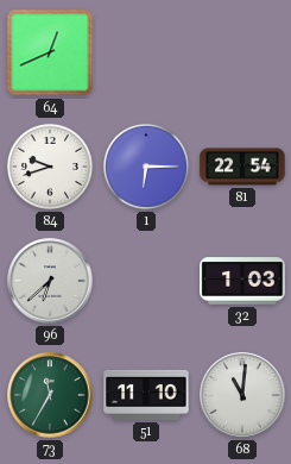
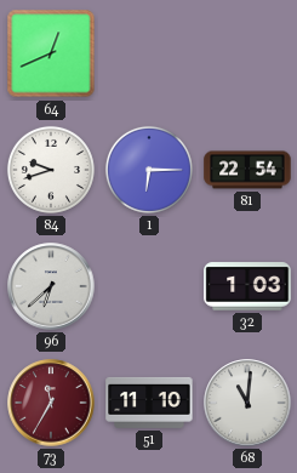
73 dial: green -> burgundy
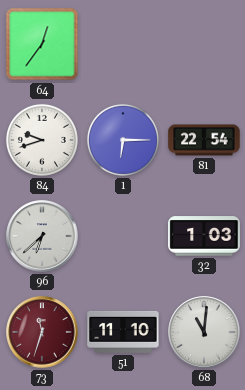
64: 12:41 -> 12:36
73: 11:35 -> 11:33
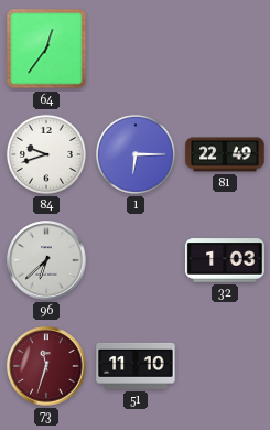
81: 22:54 -> 22:49
68: 11:01 -> none
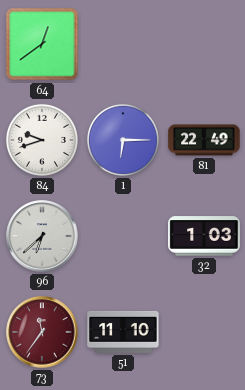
64: 12:36 -> 12:39
73: 11:33 -> 11:36
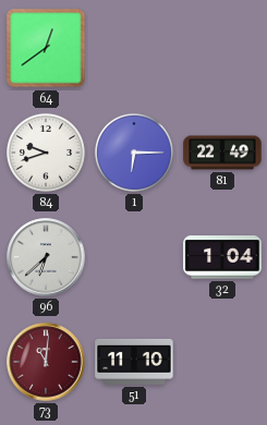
32: 1:03 -> 1:04
73: 11:36 -> 11:01
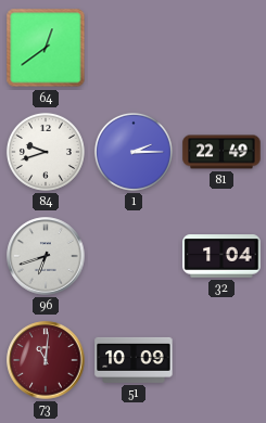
1: 6:15 -> 2:15
96: 6:38 -> 6:42
51: 11:10 -> 10:09
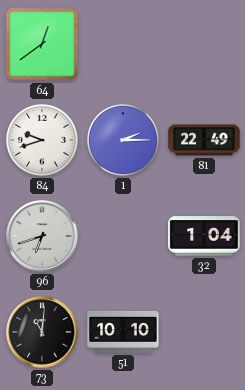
73 dial: burgundy -> black
51: 10:09 -> 10:10
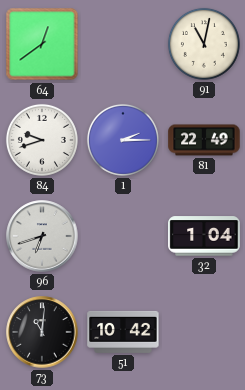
91: none -> 11:02
51: 10:10 -> 10:42
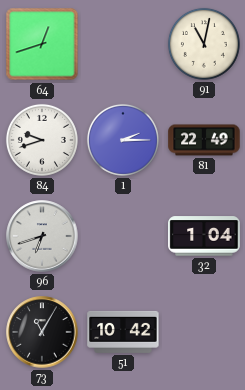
64: 12:39 -> 12:42
73: 11:01 -> 11:05
